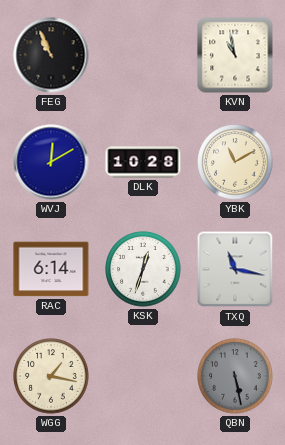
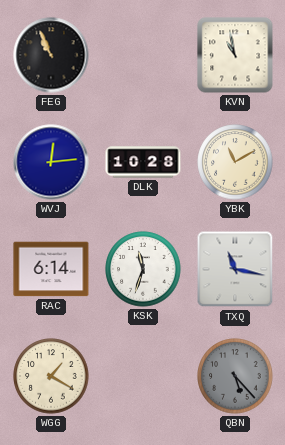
WVJ: 12:10 -> 12:14
KSK: 12:33 -> 11:33
WGG: 1:17 -> 1:20
QBN: 5:28 -> 5:23
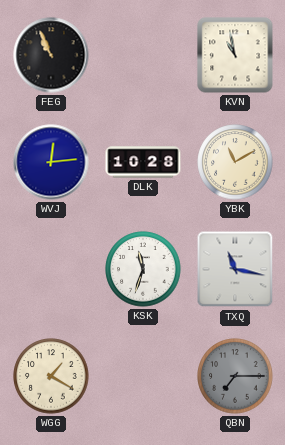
RAC: 6:14 -> none
QBN: 5:23 -> 7:15
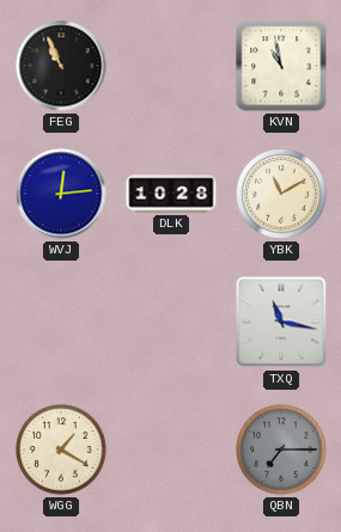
KSK: 11:33 -> none
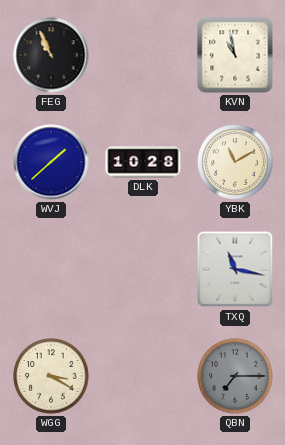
WVJ: 12:14 -> 1:38
WGG: 1:20 -> 3:20
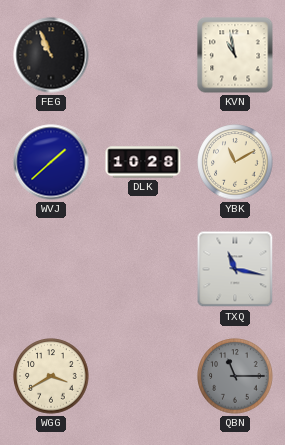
WGG: 3:20 -> 3:40
QBN: 7:15 -> 11:15
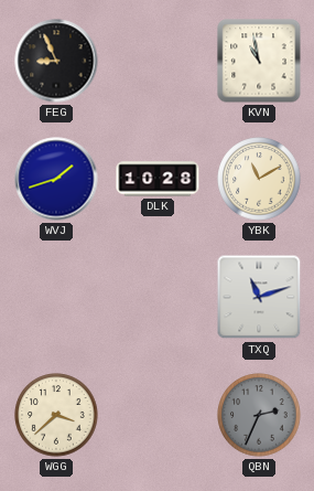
FEG: 10:56 -> 8:56
WVJ: 1:38 -> 1:42
TXQ: 11:17 -> 11:12
WGG: 3:40 -> 3:38
QBN: 11:15 -> 2:34
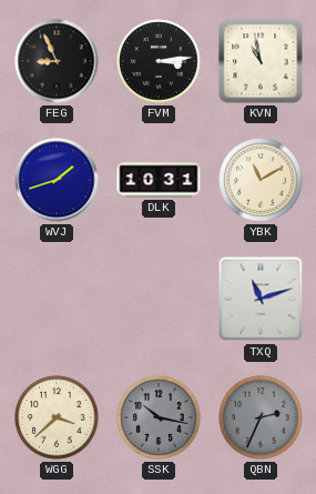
FVM: none -> 3:14
DLK: 10:28 -> 10:31
SSK: none -> 10:17
